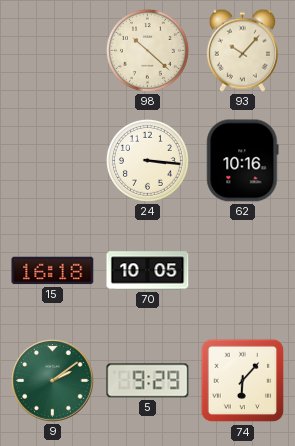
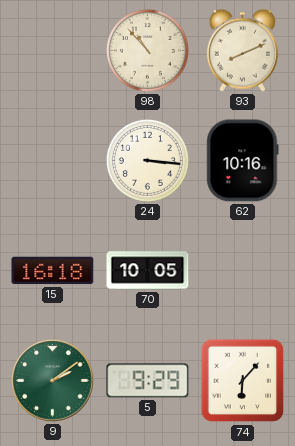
98: 10:22 -> 10:53
93: 10:07 -> 8:11
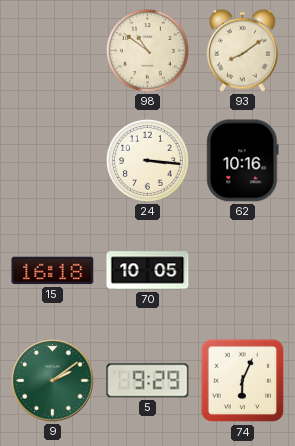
98: 10:53 -> 10:51
93: 8:11 -> 8:09
74: 6:07 -> 6:04
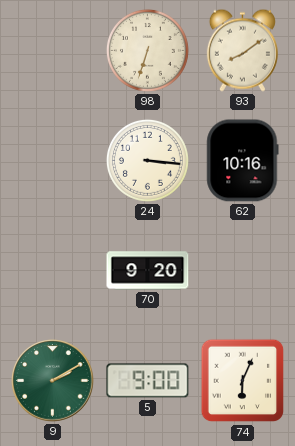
98: 10:51 -> 6:33
15: 16:18 -> none
70: 10:05 -> 9:20
9: 2:09 -> 2:10
5: 9:29 -> 9:00
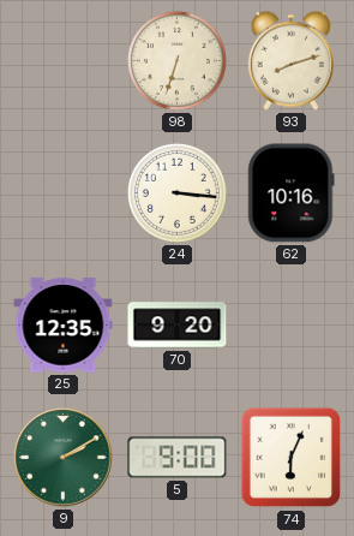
93: 8:09 -> 8:12
25: none -> 12:35
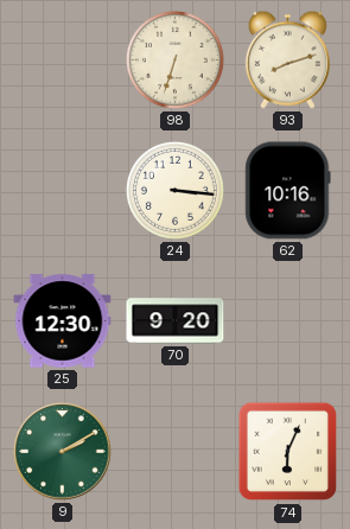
25: 12:35 -> 12:30
5: 9:00 -> none
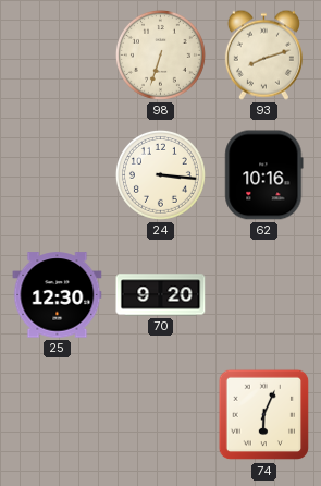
9: 2:10 -> none
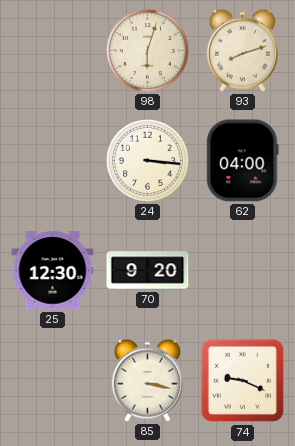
98: 6:33 -> 6:03
62: 10:16 -> 04:00
85: none -> 3:17
74: 6:04 -> 9:19
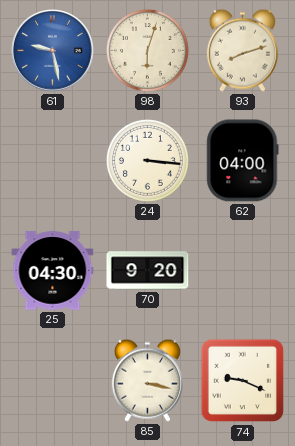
61: none -> 9:28
25: 12:30 -> 04:30
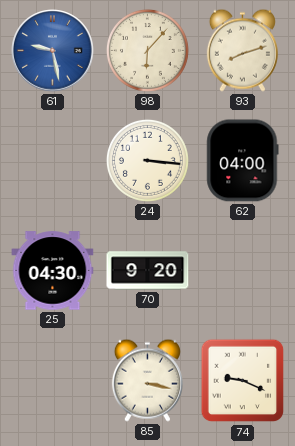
98: 6:03 -> 6:07
